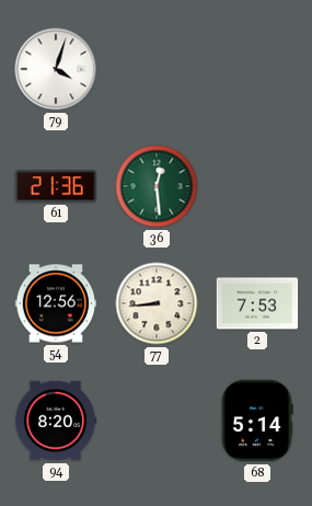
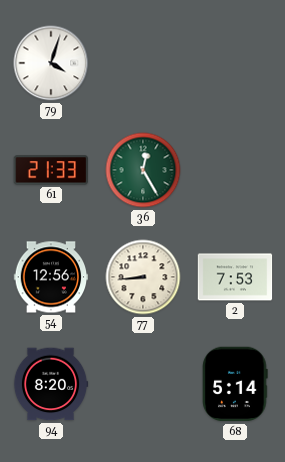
61: 21:36 -> 21:33
36: 12:29 -> 12:25
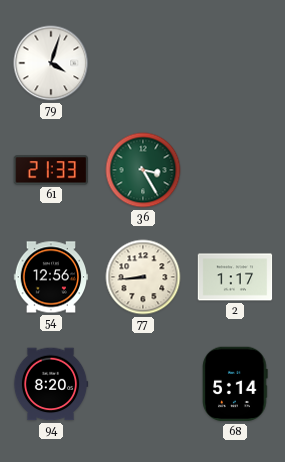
36: 12:25 -> 3:25
2: 7:53 -> 1:17
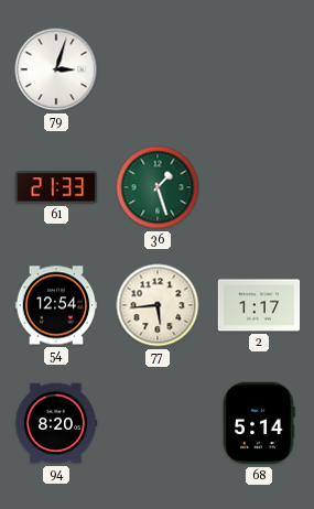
79: 4:03 -> 3:03
36: 3:25 -> 1:27
54: 12:56 -> 12:54
77: 8:44 -> 5:44
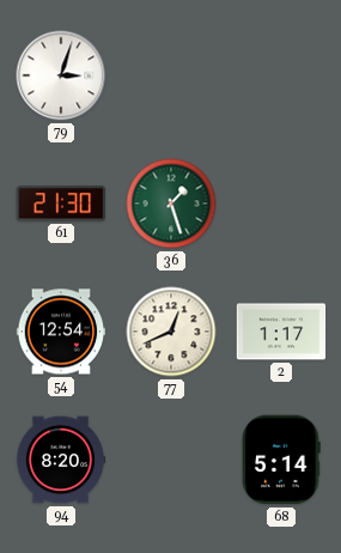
61: 21:33 -> 21:30
77: 5:44 -> 12:41
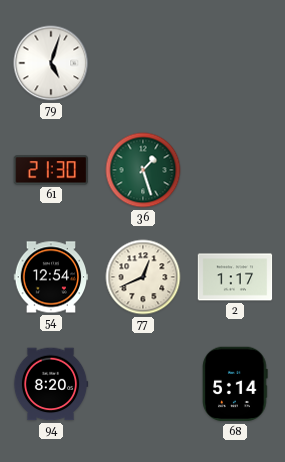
79: 3:03 -> 5:03
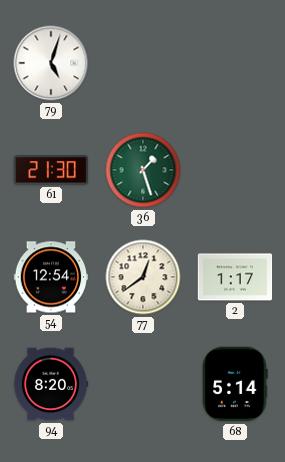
77: 12:41 -> 12:39
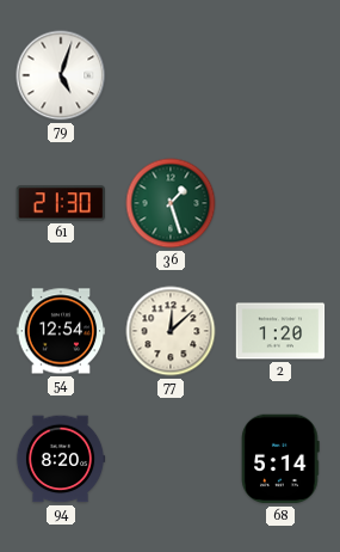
77: 12:39 -> 12:08
2: 1:17 -> 1:20
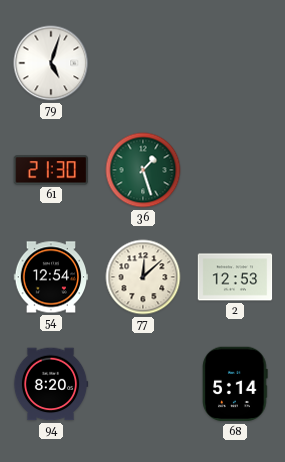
2: 1:20 -> 12:53
